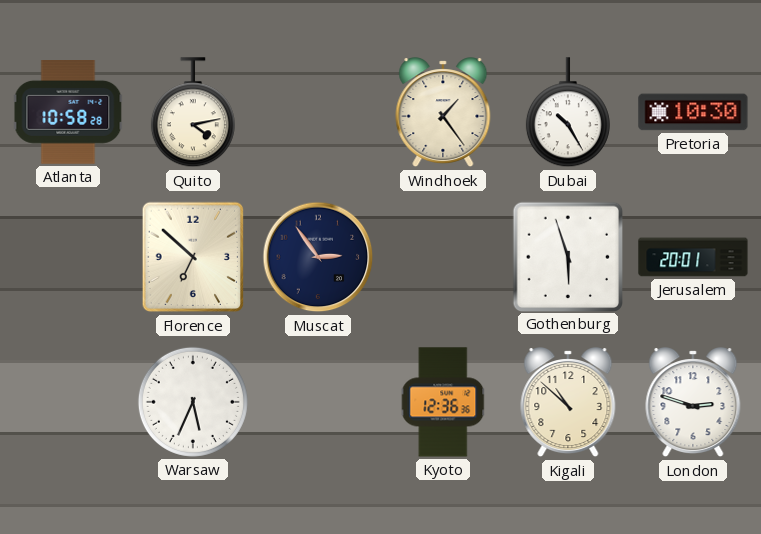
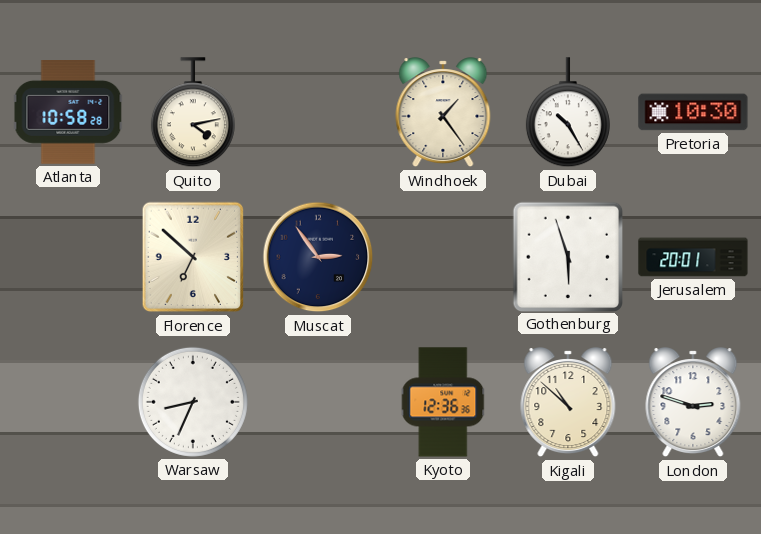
Warsaw: 5:34 -> 8:34
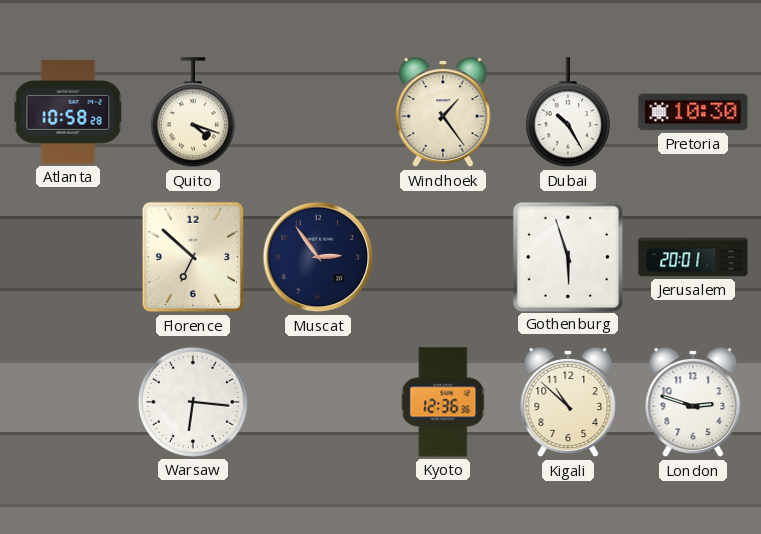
Quito: 4:13 -> 4:18
Warsaw: 8:34 -> 6:16
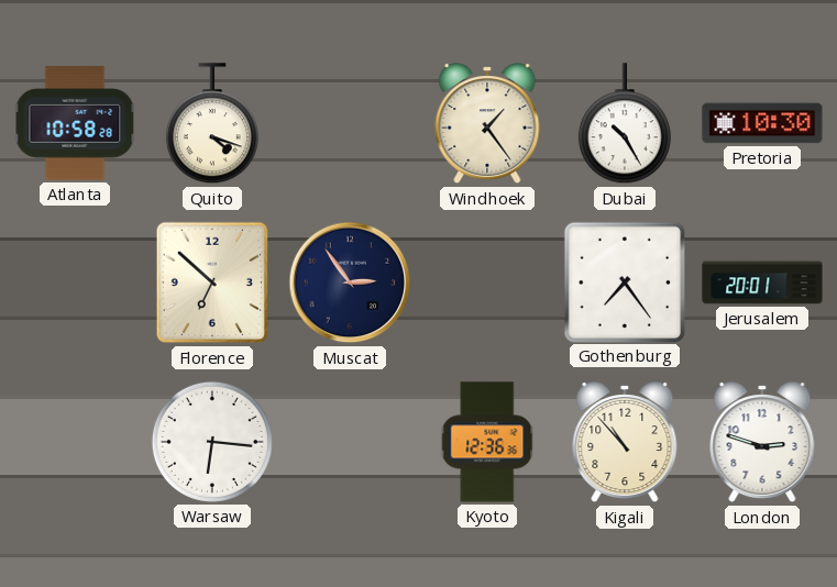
Gothenburg: 5:57 -> 7:24
Kigali: 10:52 -> 10:53
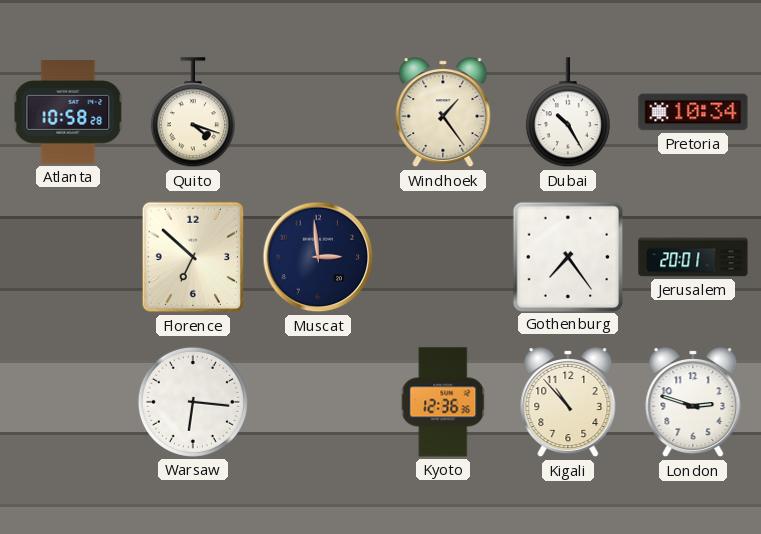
Pretoria: 10:30 -> 10:34
Muscat: 2:54 -> 2:59
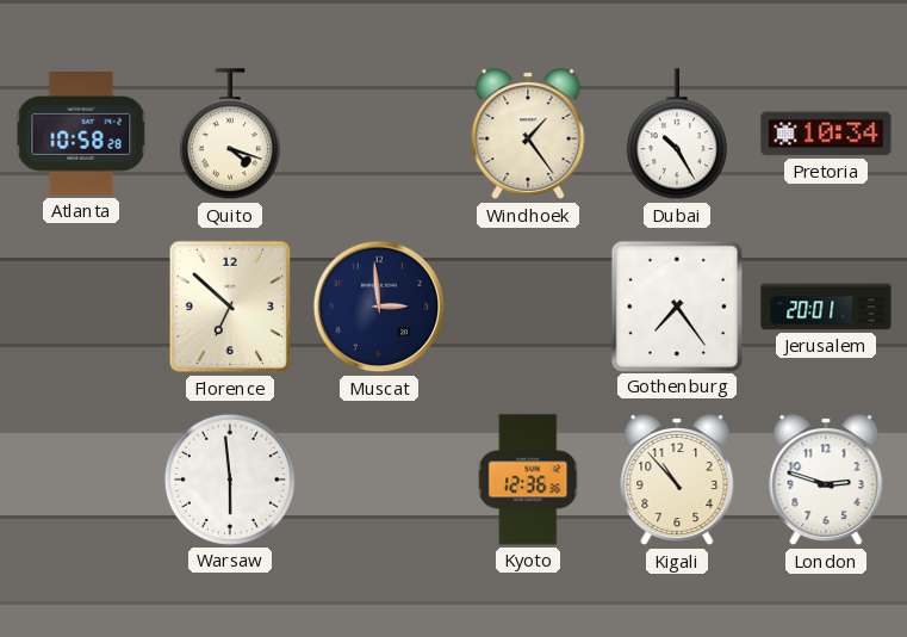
Warsaw: 6:16 -> 5:59
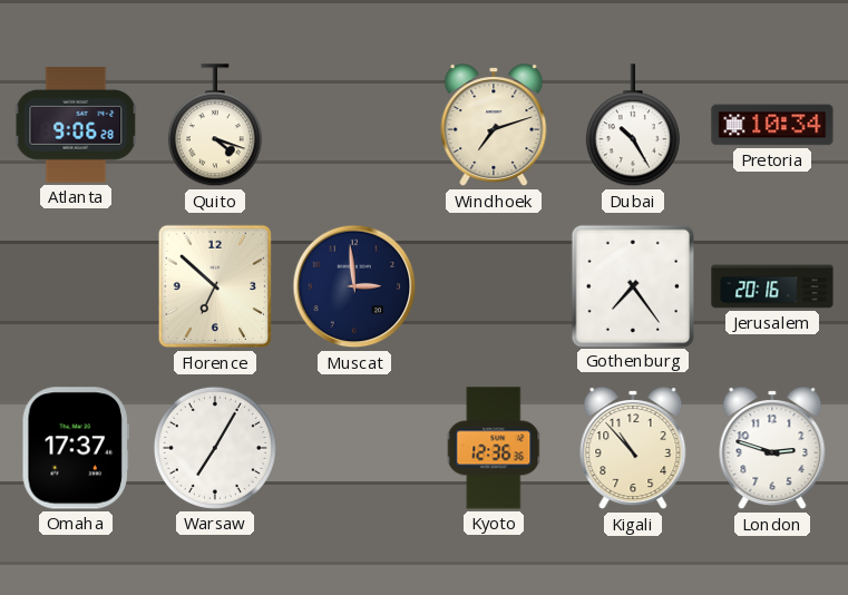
Atlanta: 10:58 -> 9:06
Windhoek: 1:24 -> 7:12
Jerusalem: 20:01 -> 20:16
Omaha: none -> 17:37
Warsaw: 5:59 -> 7:05
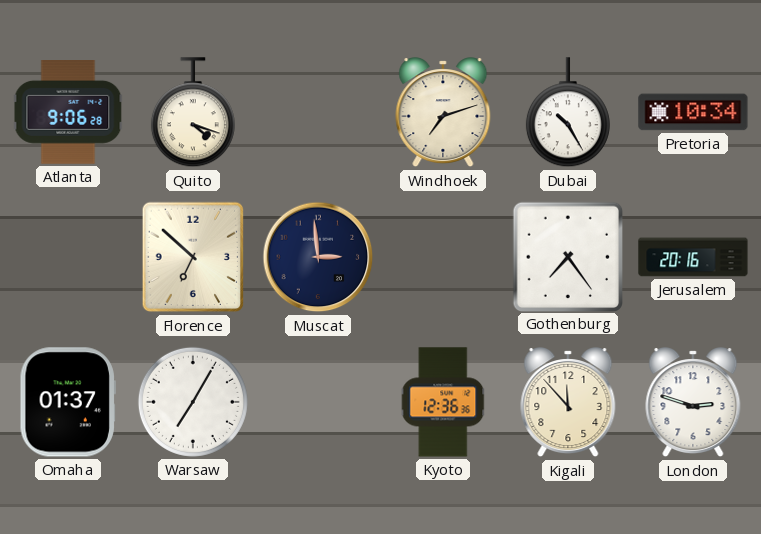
Omaha: 17:37 -> 01:37
Kigali: 10:53 -> 11:53
